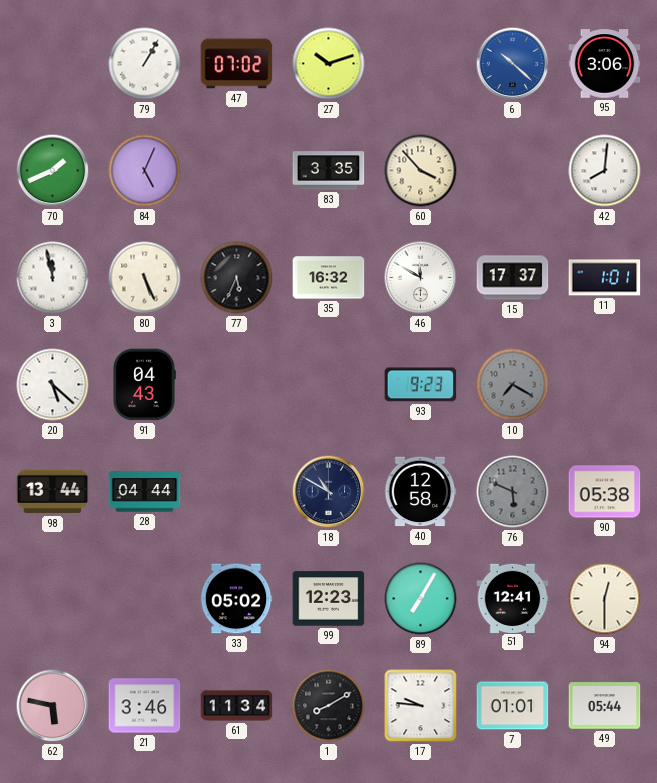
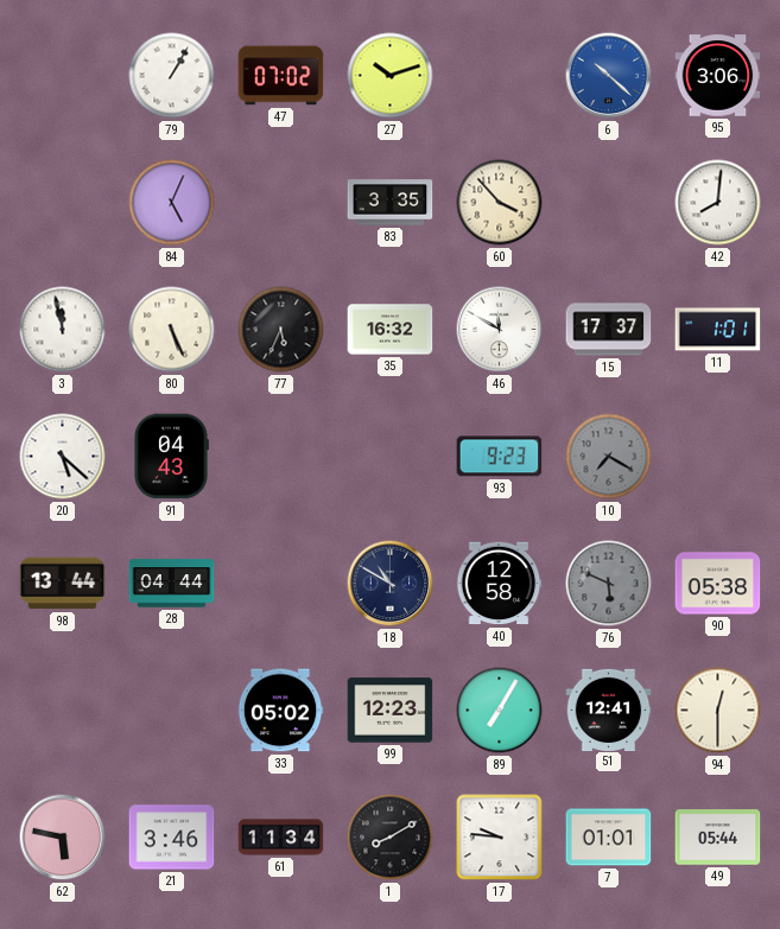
70: 1:41 -> none
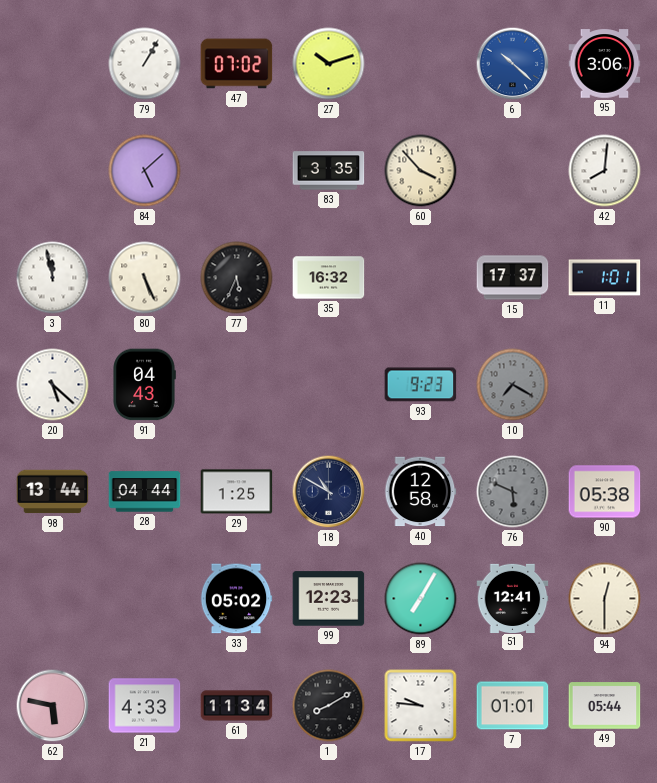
84: 5:04 -> 5:08
46: 11:50 -> none
29: none -> 1:25
21: 3:46 -> 4:33
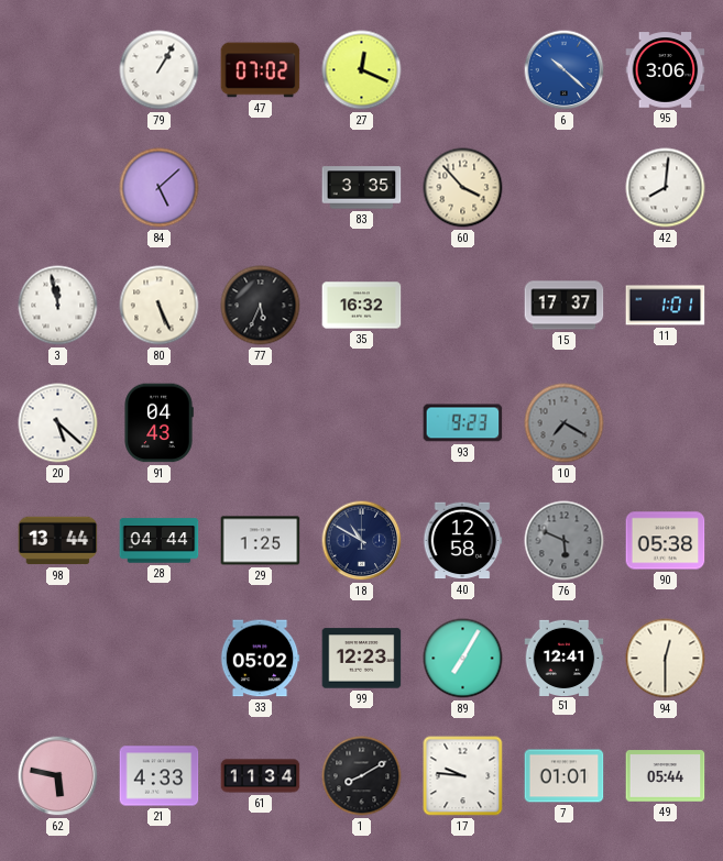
27: 10:12 -> 12:19
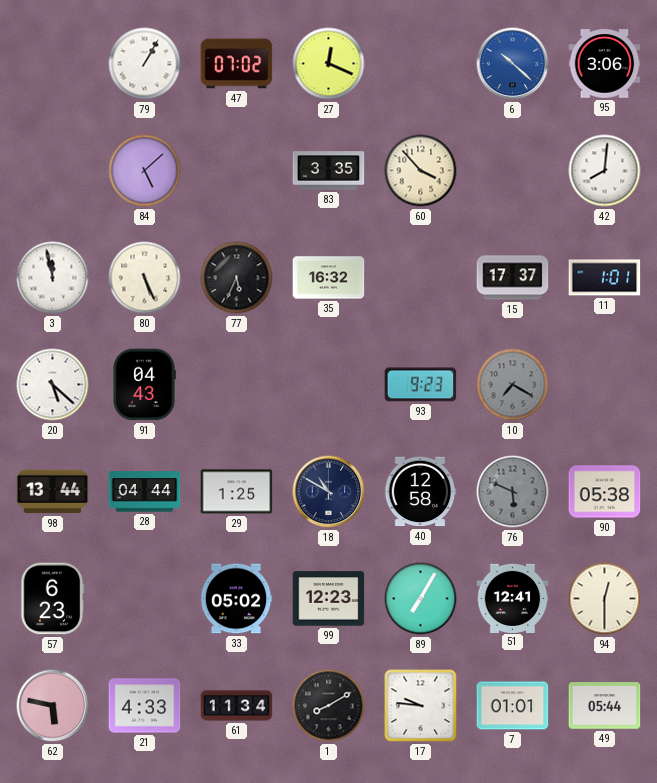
57: none -> 6:23
